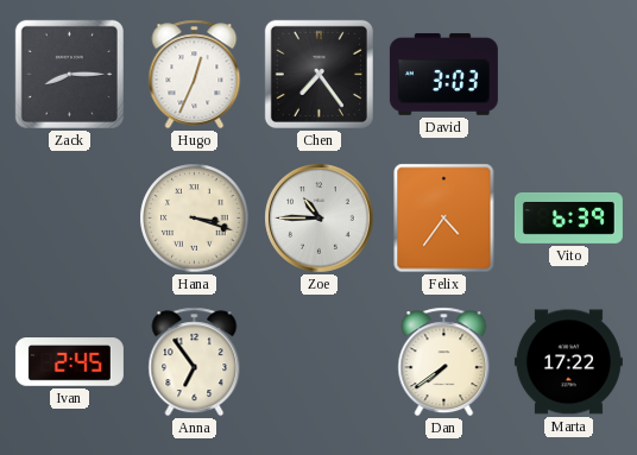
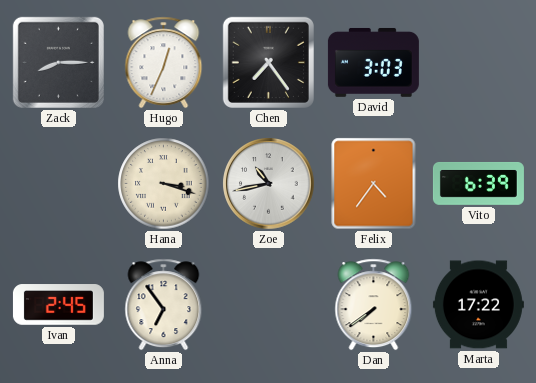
Zoe: 10:45 -> 10:43
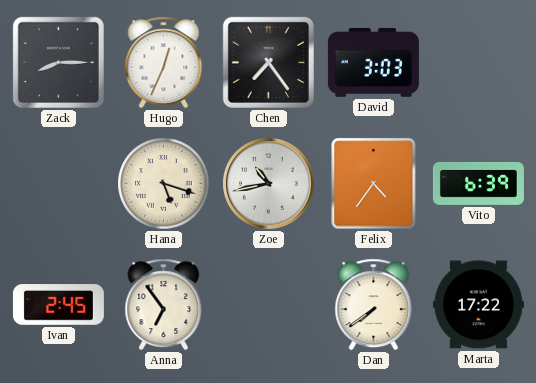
Hana: 3:18 -> 5:18
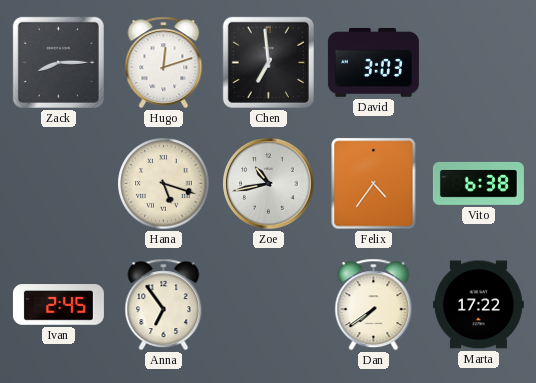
Hugo: 12:34 -> 12:12
Chen: 7:24 -> 6:59
Vito: 6:39 -> 6:38
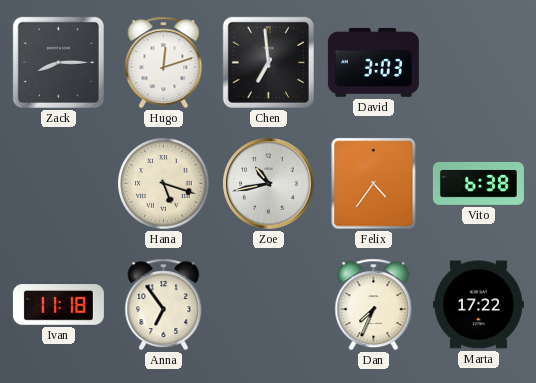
Ivan: 2:45 -> 11:18
Dan: 7:39 -> 7:34
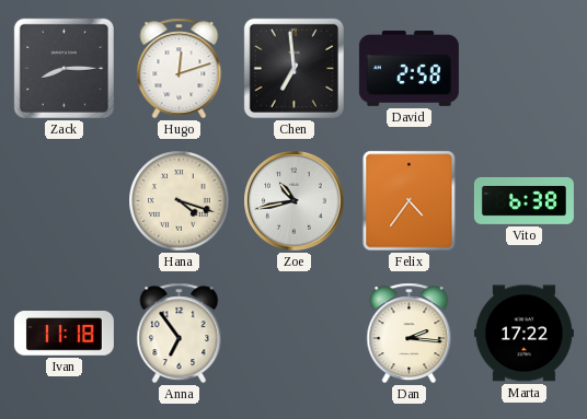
David: 3:03 -> 2:58
Hana: 5:18 -> 4:18
Dan: 7:34 -> 2:16
